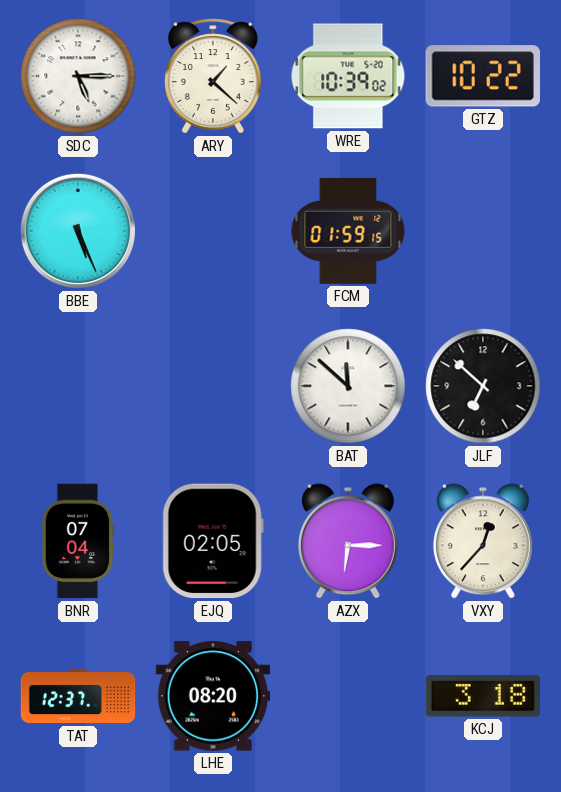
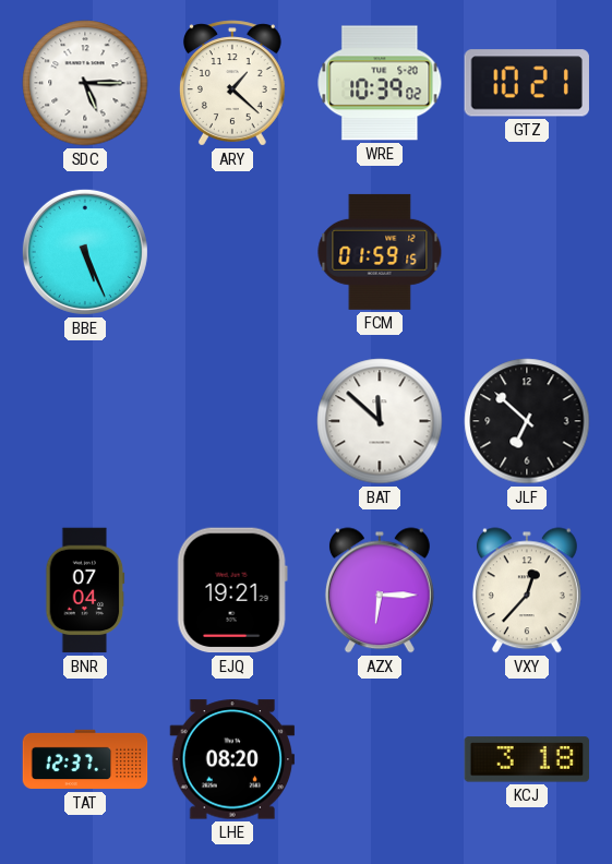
GTZ: 10:22 -> 10:21
EJQ: 02:05 -> 19:21
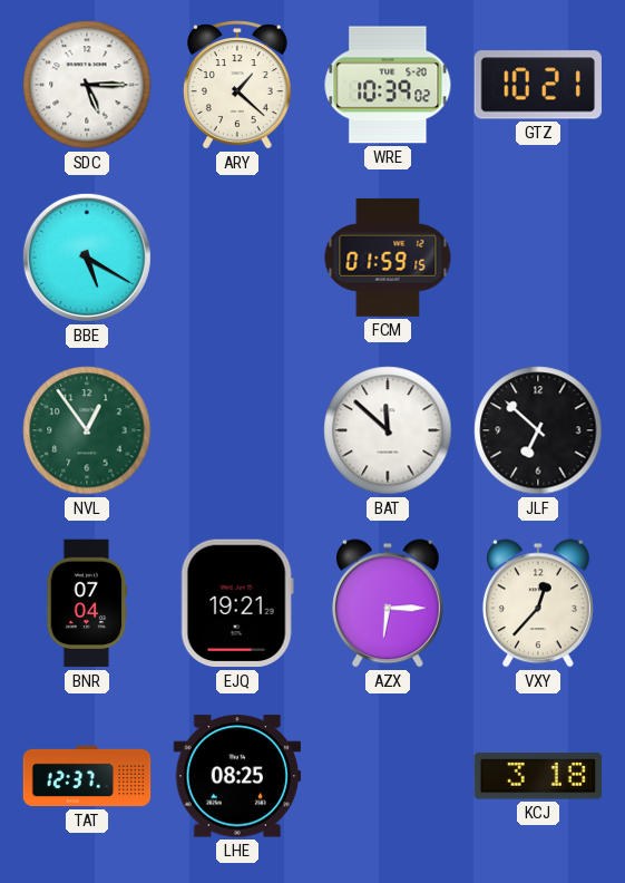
BBE: 5:26 -> 5:20
NVL: none -> 12:54
LHE: 08:20 -> 08:25
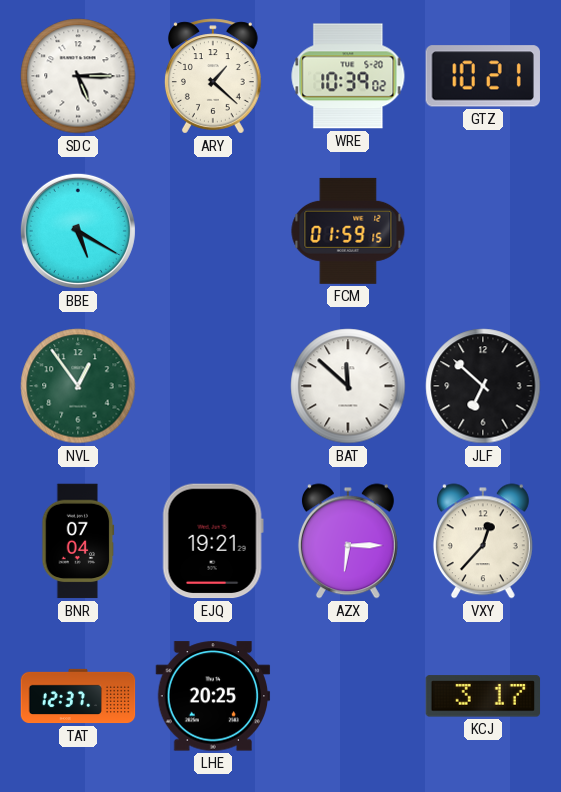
LHE: 08:25 -> 20:25
KCJ: 3:18 -> 3:17
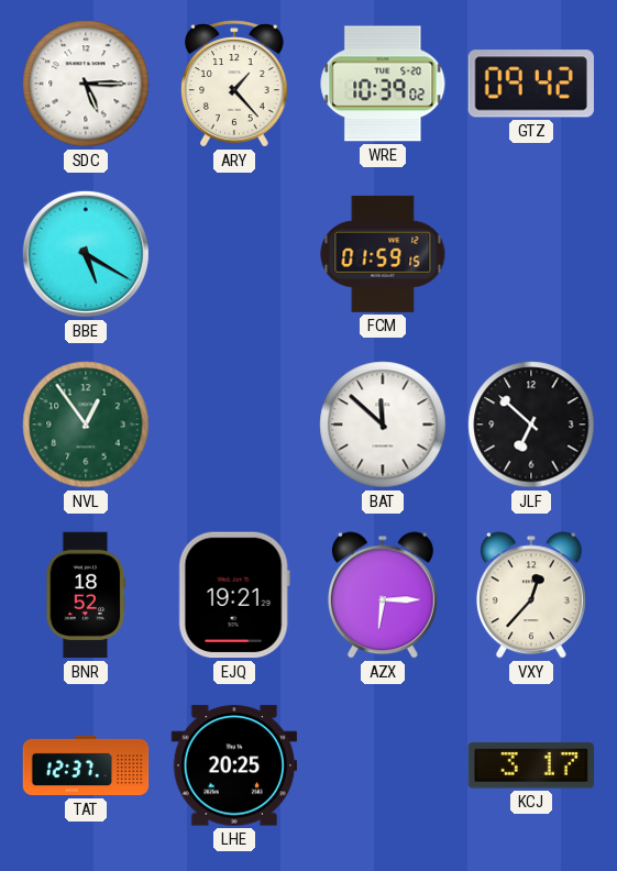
ARY: 1:22 -> 1:23
GTZ: 10:21 -> 09:42
BNR: 07:04 -> 18:52
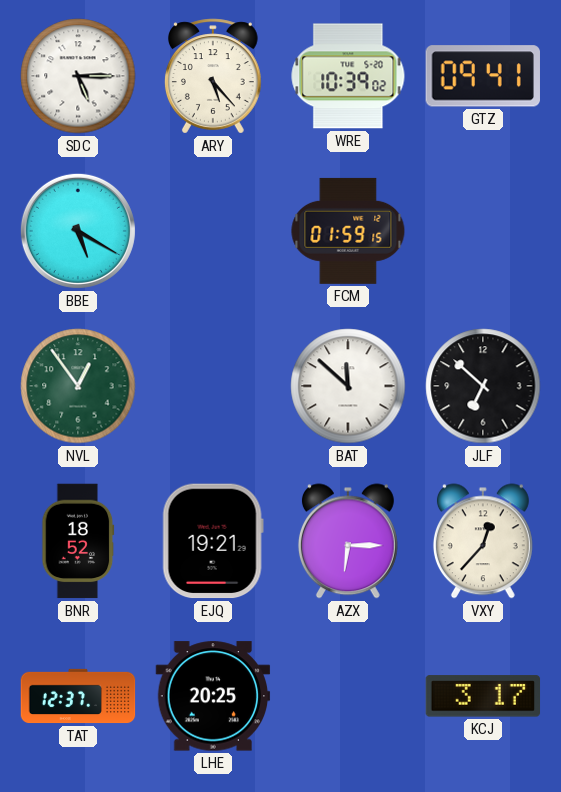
ARY: 1:23 -> 5:23
GTZ: 09:42 -> 09:41
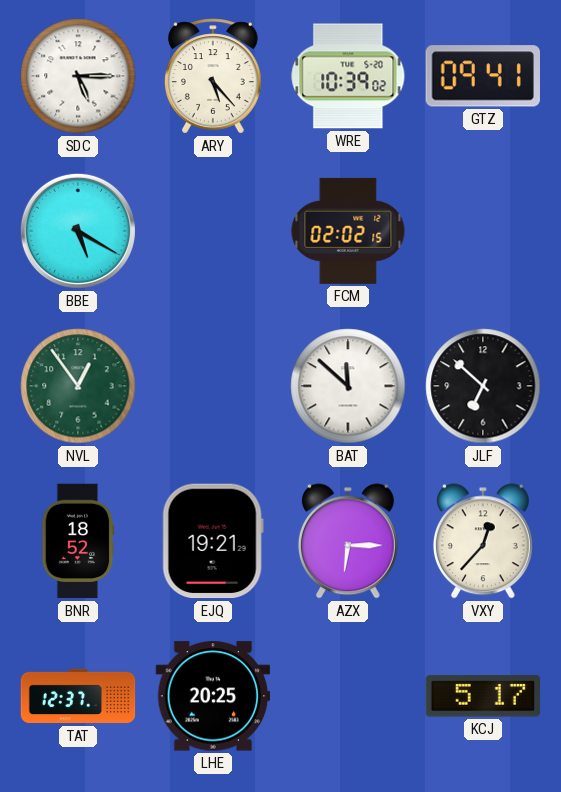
FCM: 01:59 -> 02:02
KCJ: 3:17 -> 5:17
